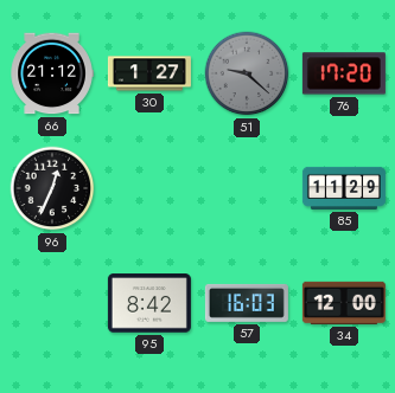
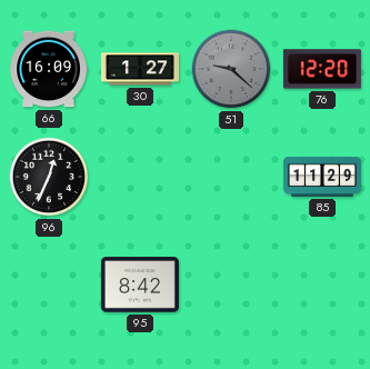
66: 21:12 -> 16:09
76: 17:20 -> 12:20
57: 16:03 -> none
34: 12:00 -> none
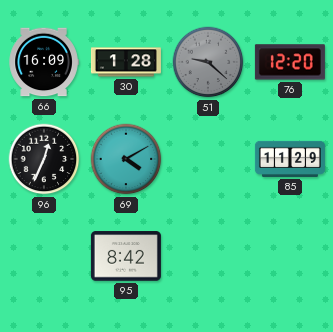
30: 1:27 -> 1:28
69: none -> 4:10
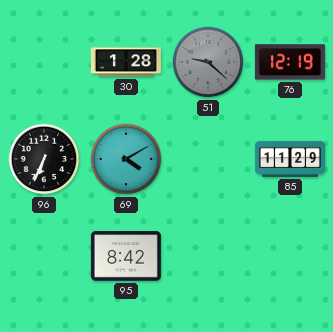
66: 16:09 -> none
76: 12:20 -> 12:19
96: 12:34 -> 6:34
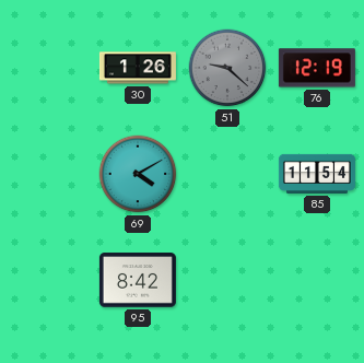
30: 1:28 -> 1:26
96: 6:34 -> none
85: 11:29 -> 11:54
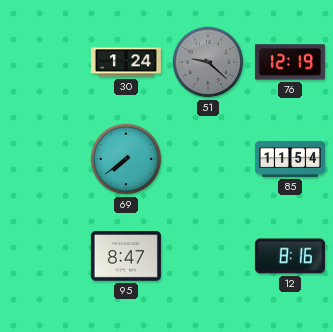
30: 1:26 -> 1:24
69: 4:10 -> 7:39
95: 8:42 -> 8:47
12: none -> 8:16
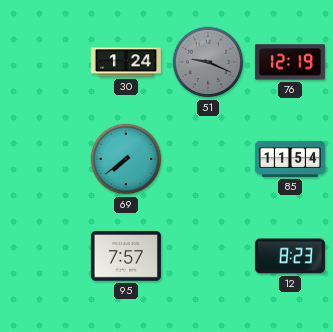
51: 9:22 -> 9:19
95: 8:47 -> 7:57
12: 8:16 -> 8:23
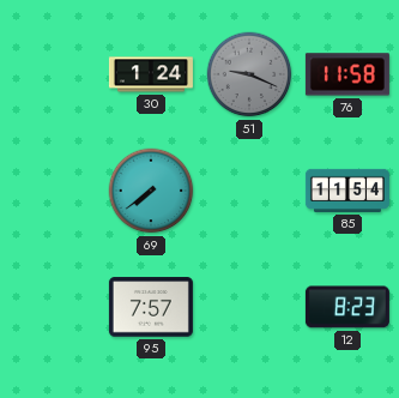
76: 12:19 -> 11:58
